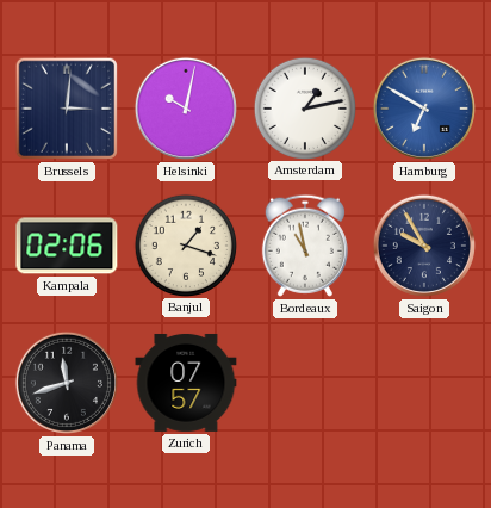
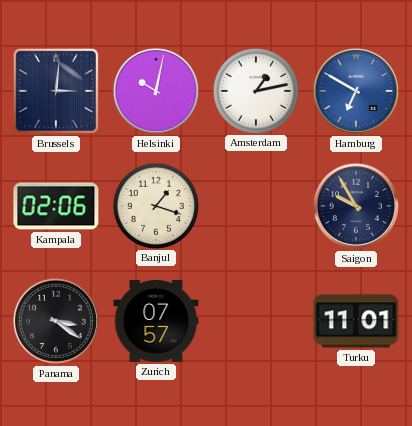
Bordeaux: 10:58 -> none
Panama: 11:42 -> 3:21
Turku: none -> 11:01
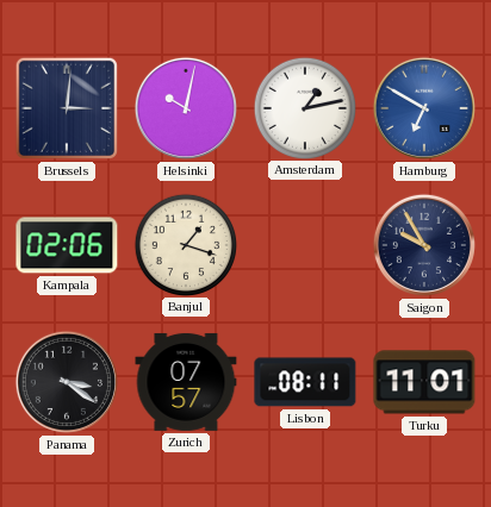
Lisbon: none -> 08:11
